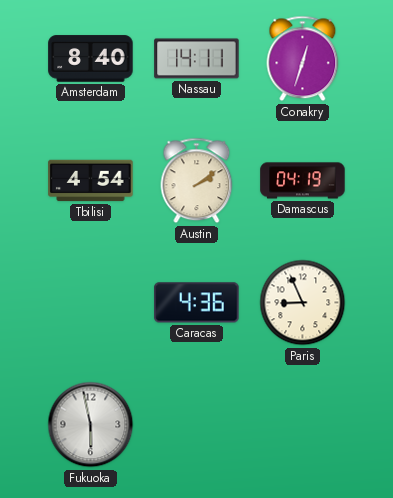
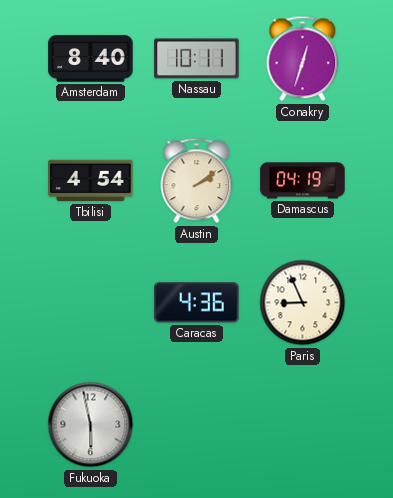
Nassau: 14:11 -> 10:11
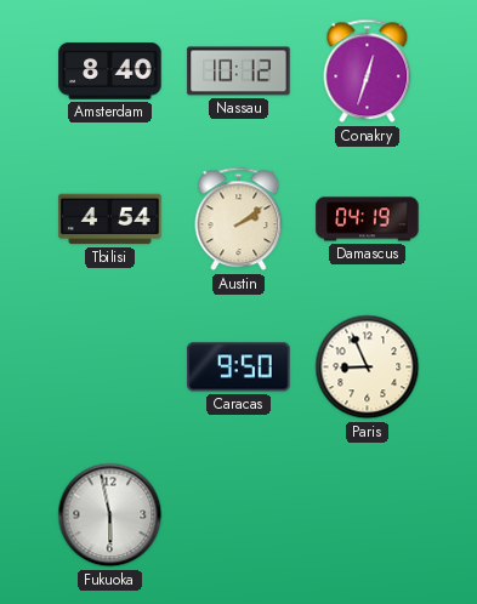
Nassau: 10:11 -> 10:12
Caracas: 4:36 -> 9:50
